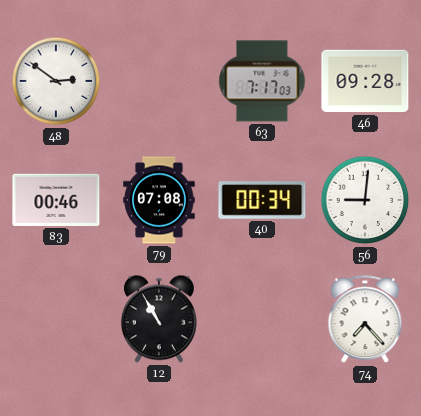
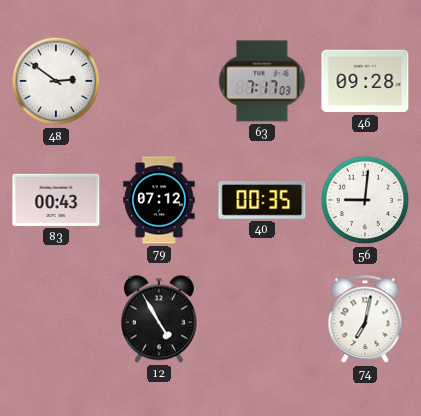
83: 00:46 -> 00:43
79: 07:08 -> 07:12
40: 00:34 -> 00:35
12: 10:55 -> 4:55
74: 7:23 -> 7:02
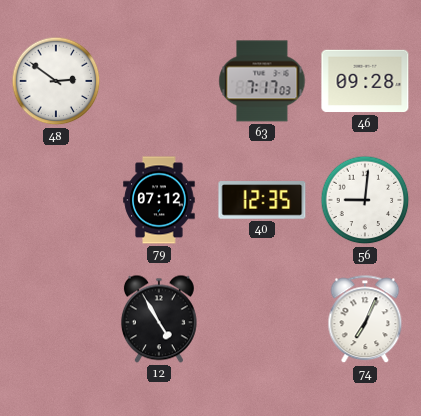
83: 00:43 -> none
40: 00:35 -> 12:35
74: 7:02 -> 7:04
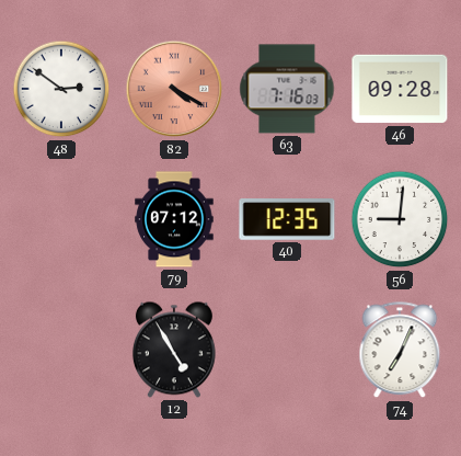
82: none -> 4:20
63: 7:17 -> 7:16
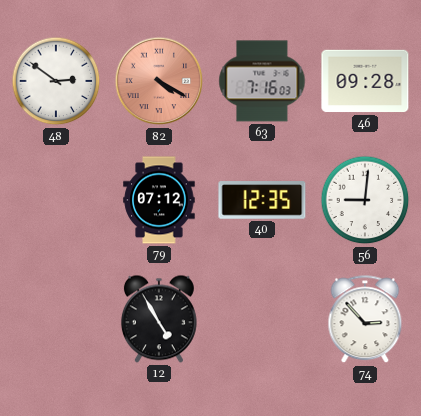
74: 7:04 -> 2:53
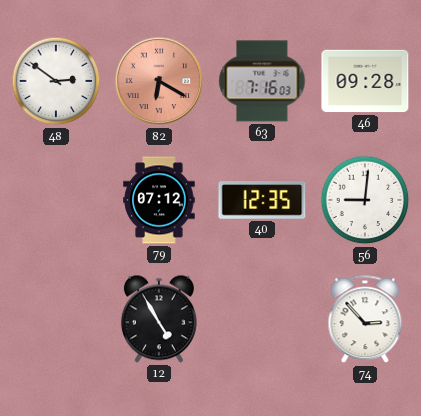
82: 4:20 -> 6:20
